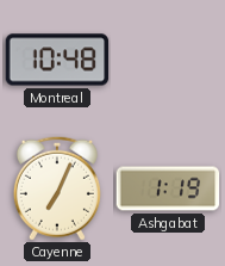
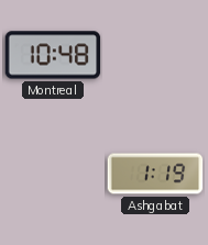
Cayenne: 7:04 -> none
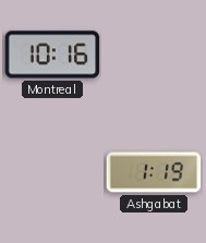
Montreal: 10:48 -> 10:16
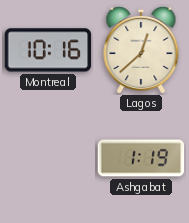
Lagos: none -> 12:38
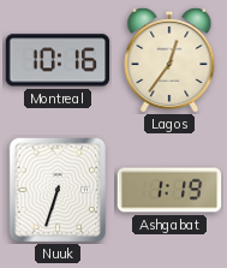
Lagos: 12:38 -> 12:36
Nuuk: none -> 6:33
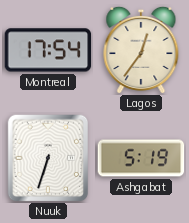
Montreal: 10:16 -> 17:54
Ashgabat: 1:19 -> 5:19
